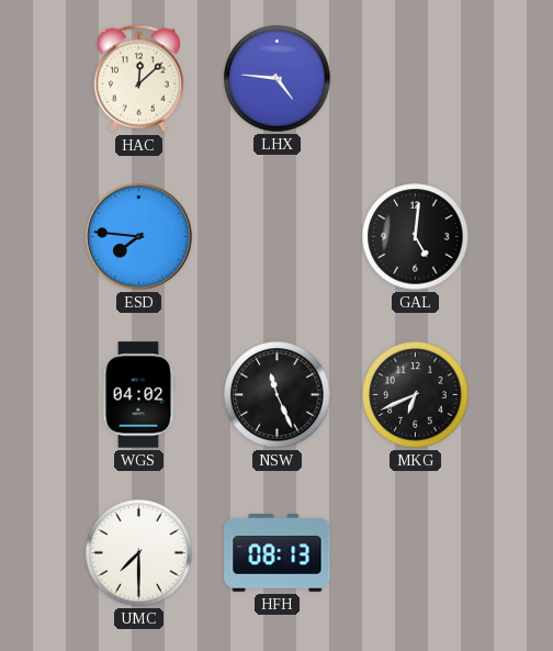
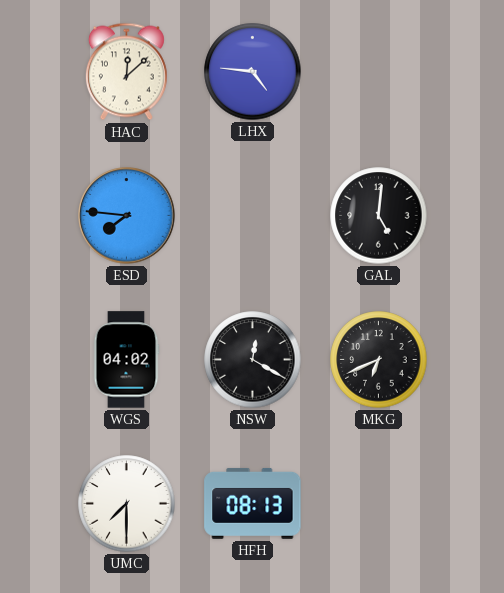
NSW: 11:26 -> 12:20
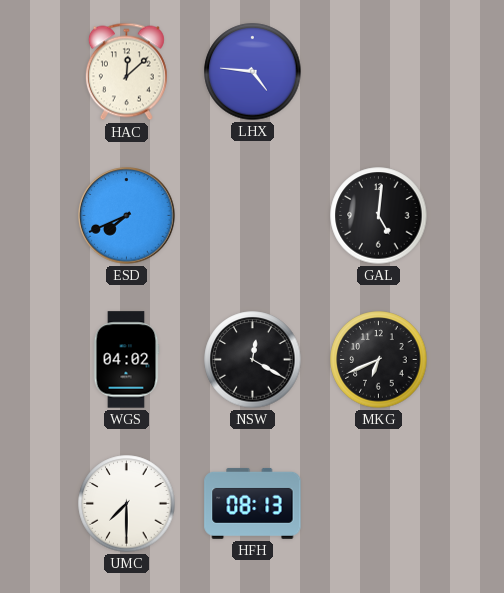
ESD: 7:46 -> 7:41
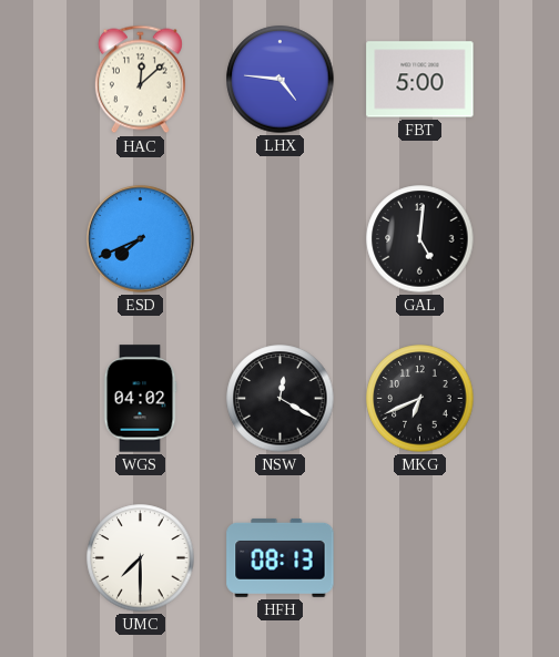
FBT: none -> 5:00
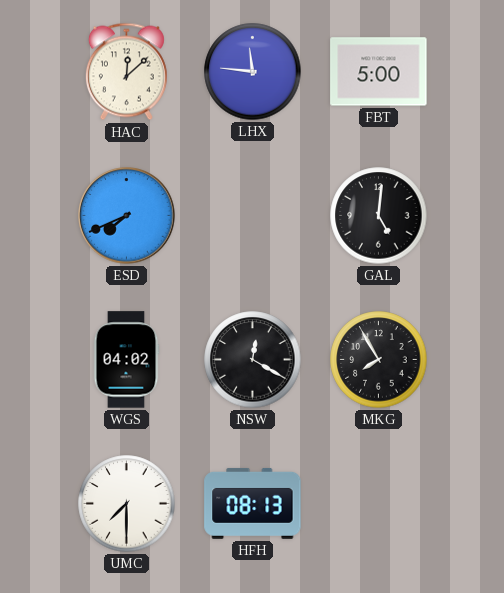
LHX: 4:46 -> 11:46
MKG: 6:41 -> 7:55
